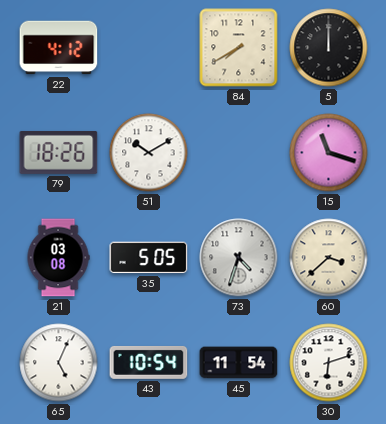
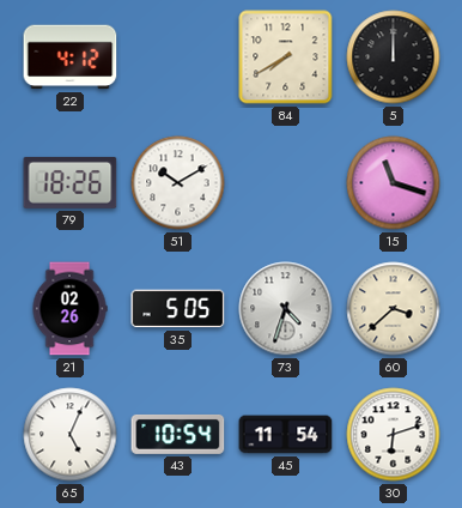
21: 03:08 -> 02:26
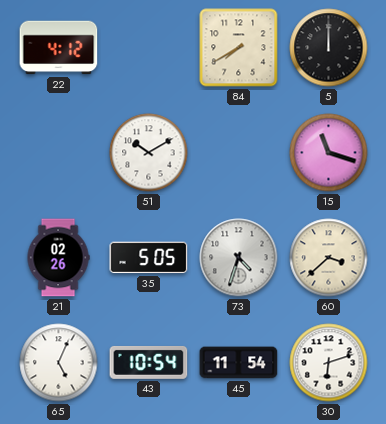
79: 18:26 -> none
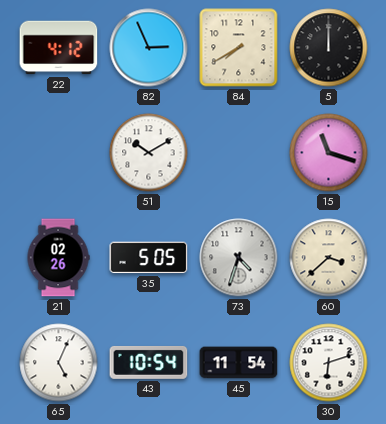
82: none -> 2:56
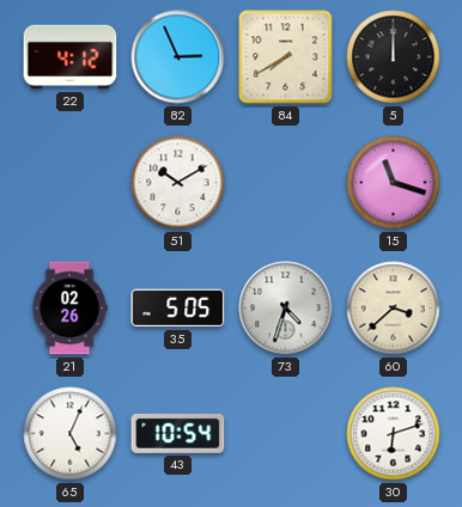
45: 11:54 -> none
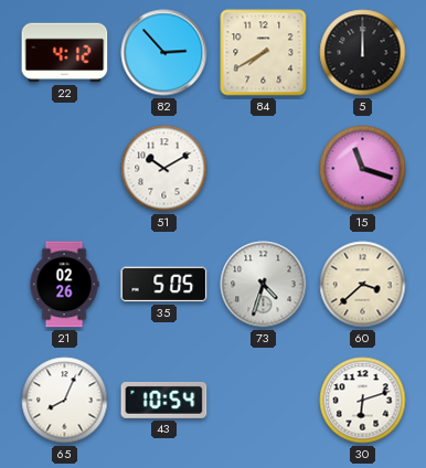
82: 2:56 -> 2:53
65: 5:04 -> 8:04
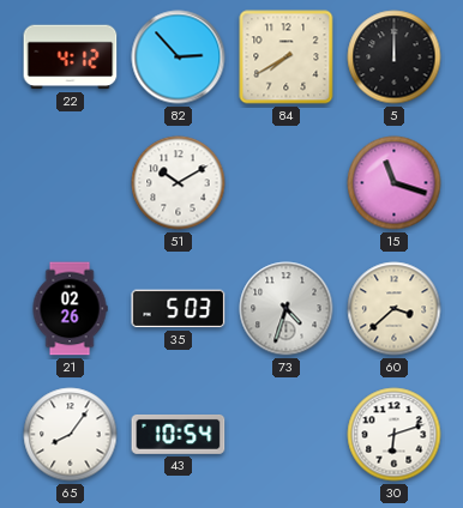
35: 5:05 -> 5:03
65: 8:04 -> 8:06
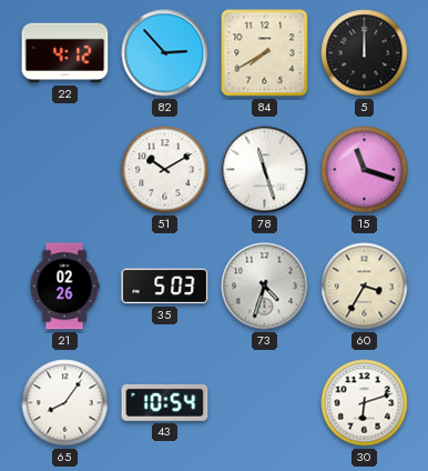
78: none -> 11:27
60: 3:38 -> 3:35
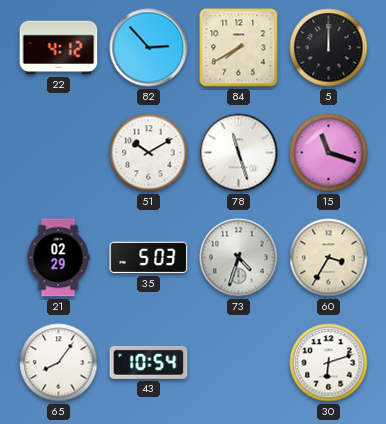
21: 02:26 -> 02:29
